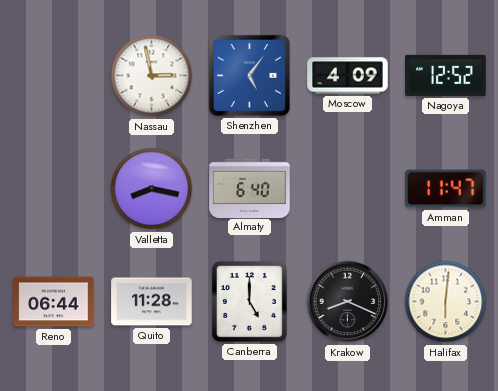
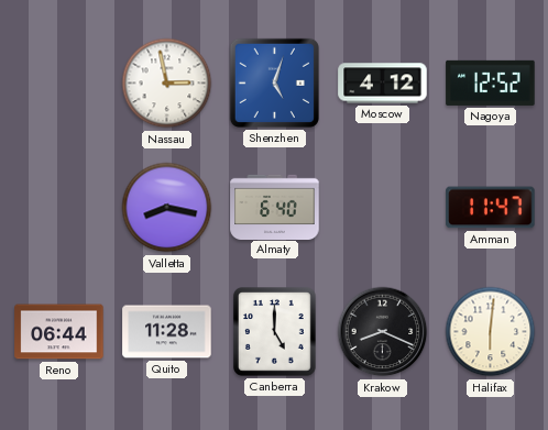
Shenzhen: 5:06 -> 5:03
Moscow: 4:09 -> 4:12
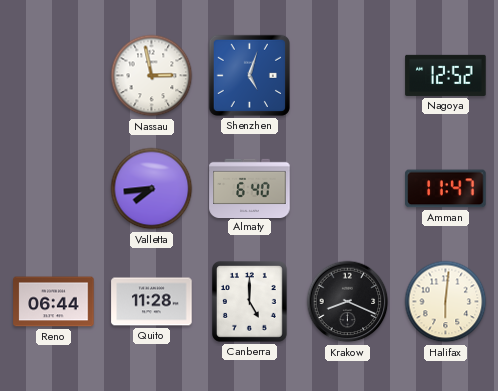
Moscow: 4:12 -> none
Valletta: 8:17 -> 7:44
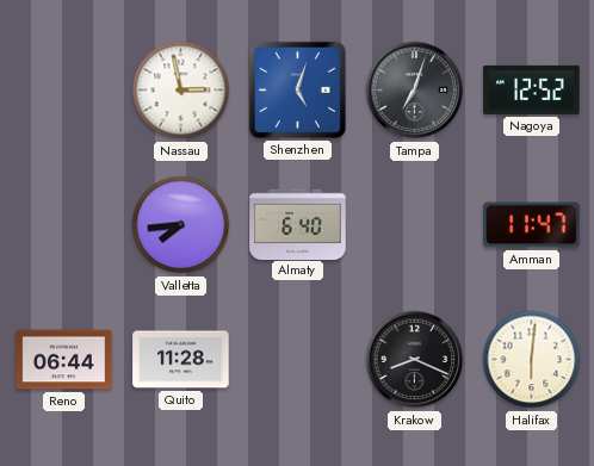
Tampa: none -> 7:03
Canberra: 5:00 -> none
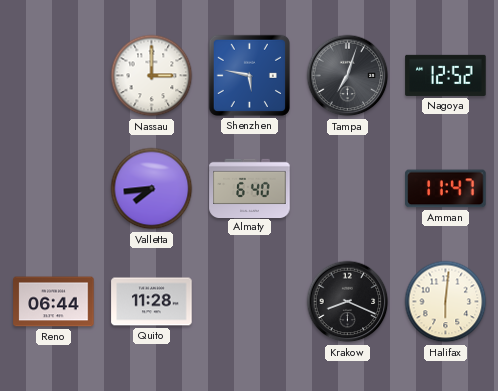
Nassau: 2:58 -> 3:00
Shenzhen: 5:03 -> 5:47
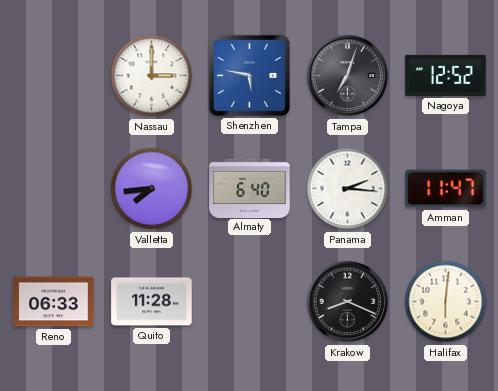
Panama: none -> 2:16
Reno: 06:44 -> 06:33
